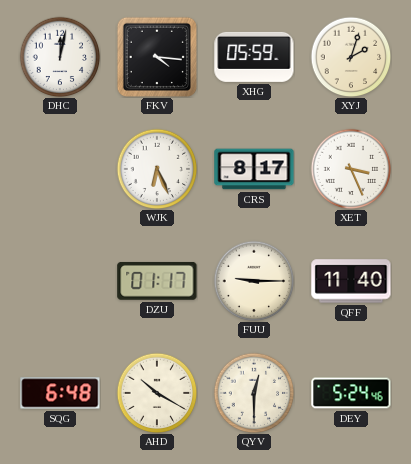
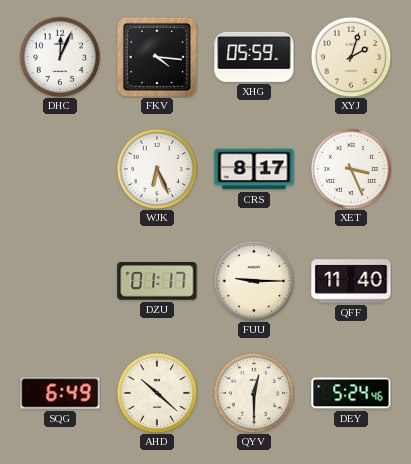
DHC: 12:02 -> 12:04
SQG: 6:48 -> 6:49
AHD: 10:20 -> 10:22
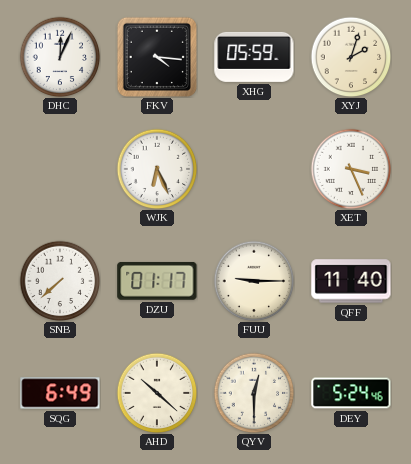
CRS: 8:17 -> none
SNB: none -> 7:38
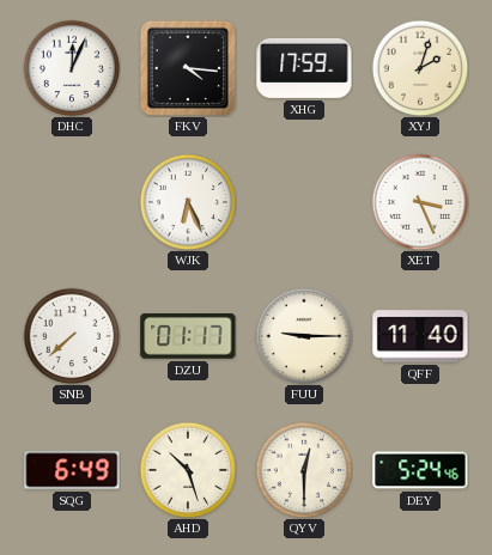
XHG: 05:59 -> 17:59
AHD: 10:22 -> 10:27
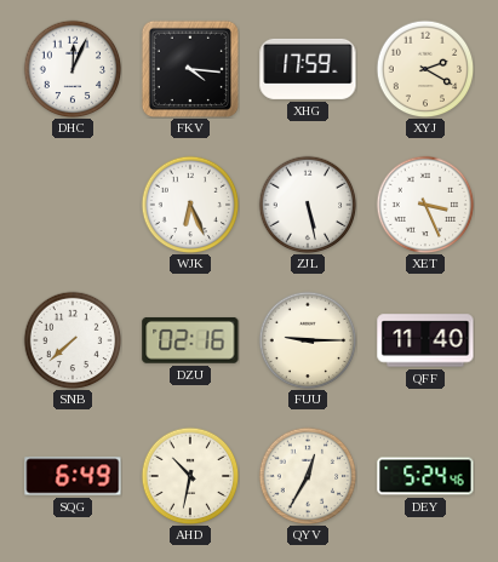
XYJ: 2:03 -> 2:20
ZJL: none -> 5:28
DZU: 01:17 -> 02:16
AHD: 10:27 -> 10:32
QYV: 12:30 -> 12:35
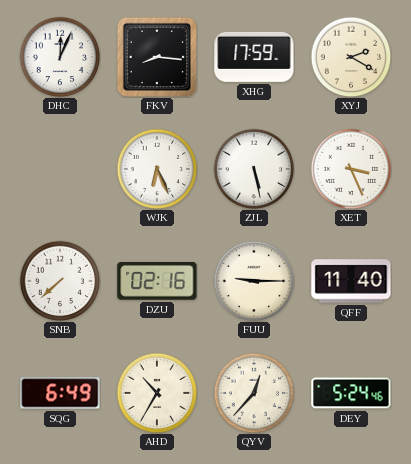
FKV: 4:16 -> 8:16
AHD: 10:32 -> 10:35
QYV: 12:35 -> 12:37
